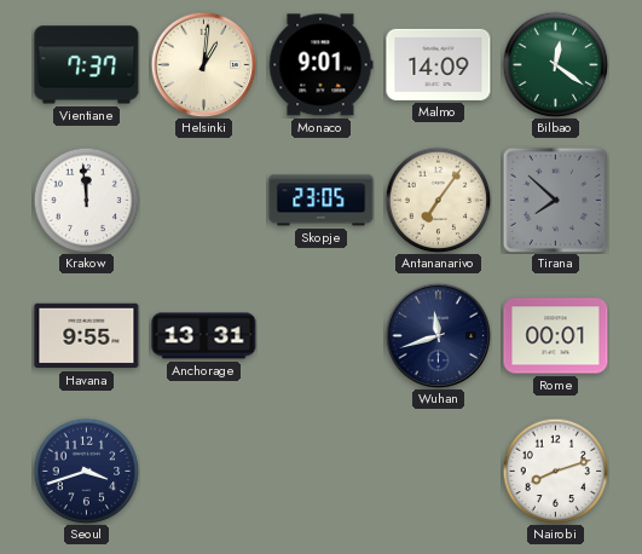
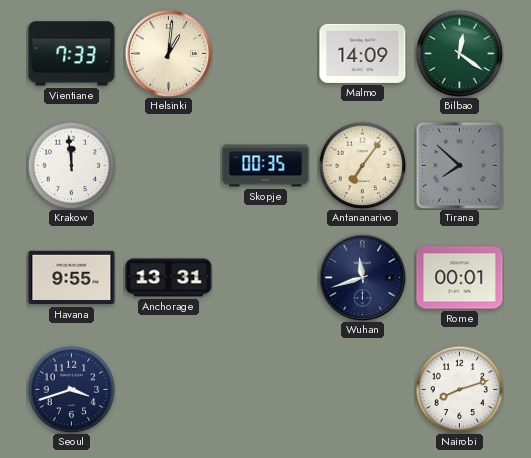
Vientiane: 7:37 -> 7:33
Monaco: 9:01 -> none
Skopje: 23:05 -> 00:35
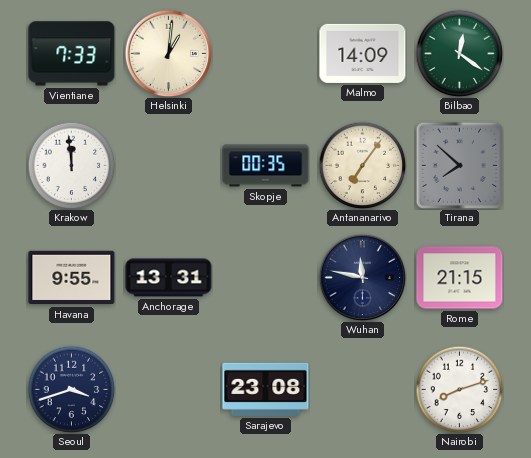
Wuhan: 11:42 -> 11:47
Rome: 00:01 -> 21:15
Sarajevo: none -> 23:08
